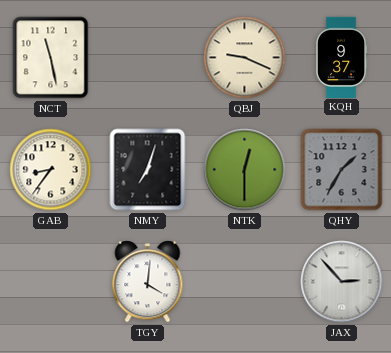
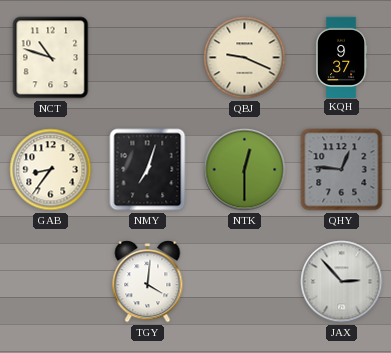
NCT: 11:28 -> 10:48
QHY: 1:35 -> 12:46
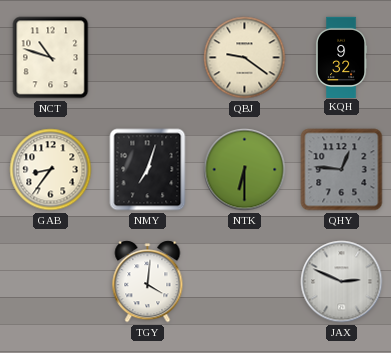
QBJ: 9:19 -> 9:21
KQH: 9:37 -> 9:32
NTK: 12:30 -> 6:30
JAX: 2:53 -> 2:49
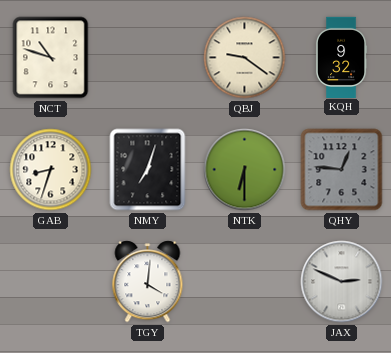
GAB: 8:36 -> 8:33
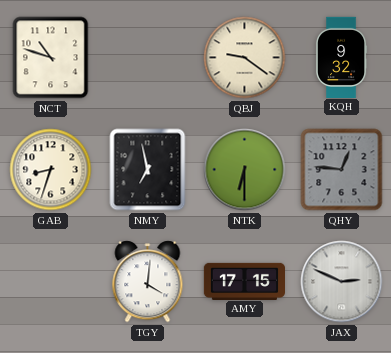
NMY: 7:03 -> 6:58
AMY: none -> 17:15
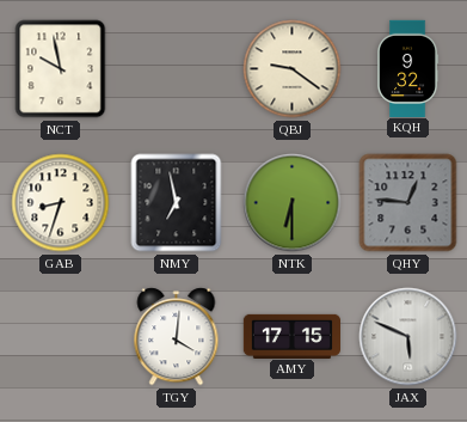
NCT: 10:48 -> 9:58
JAX: 2:49 -> 5:49
